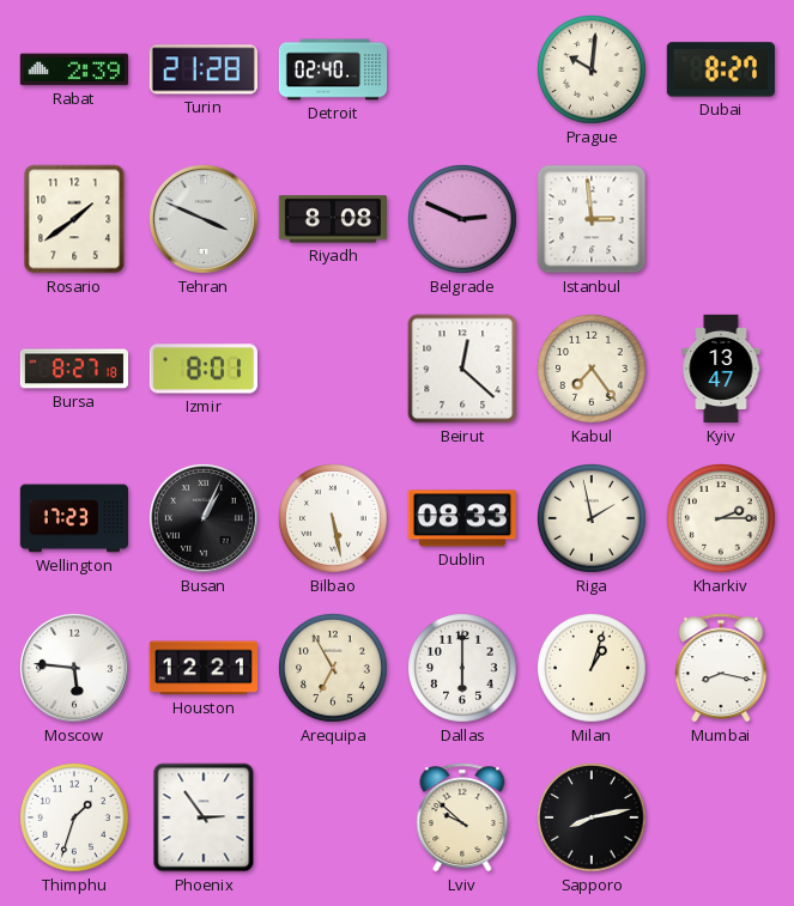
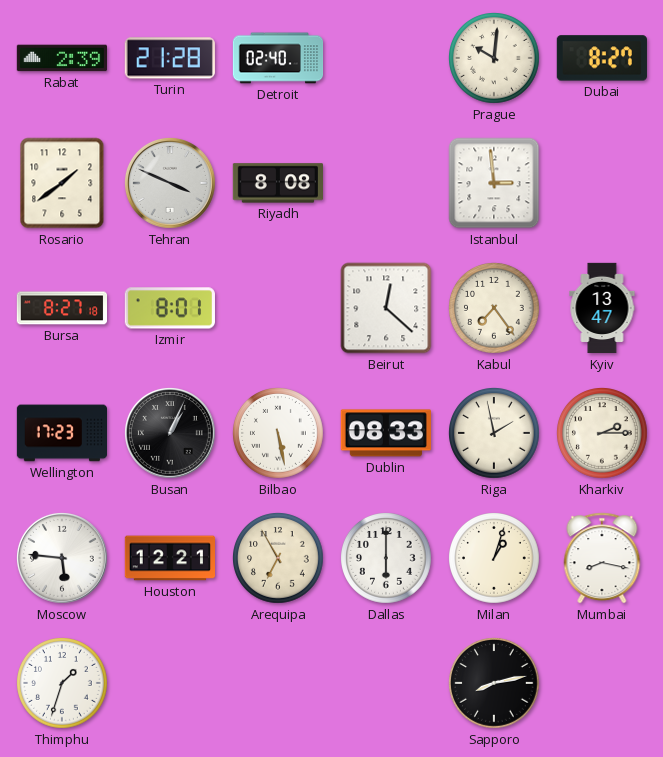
Belgrade: 2:49 -> none
Phoenix: 2:54 -> none
Lviv: 9:52 -> none
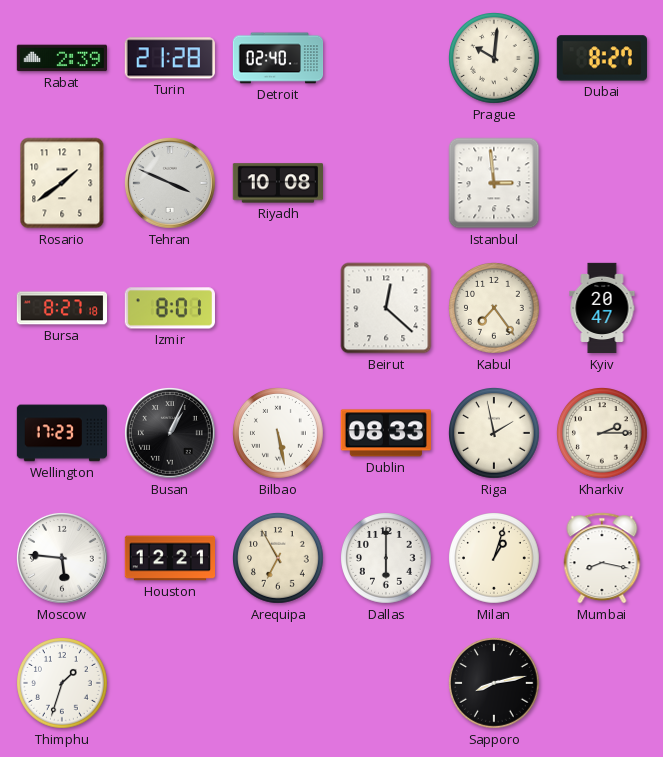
Riyadh: 8:08 -> 10:08
Kyiv: 13:47 -> 20:47
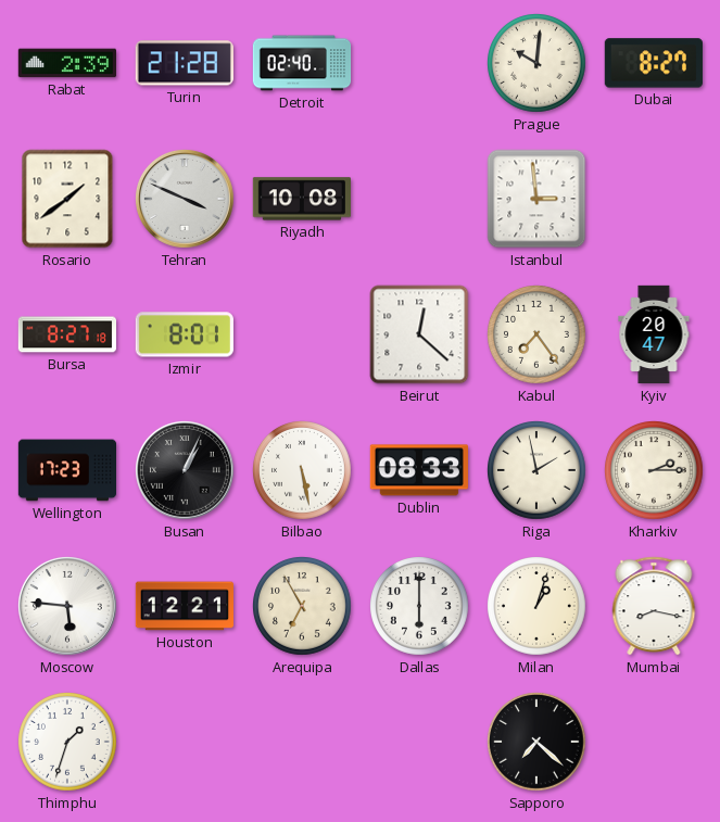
Sapporo: 8:13 -> 7:22
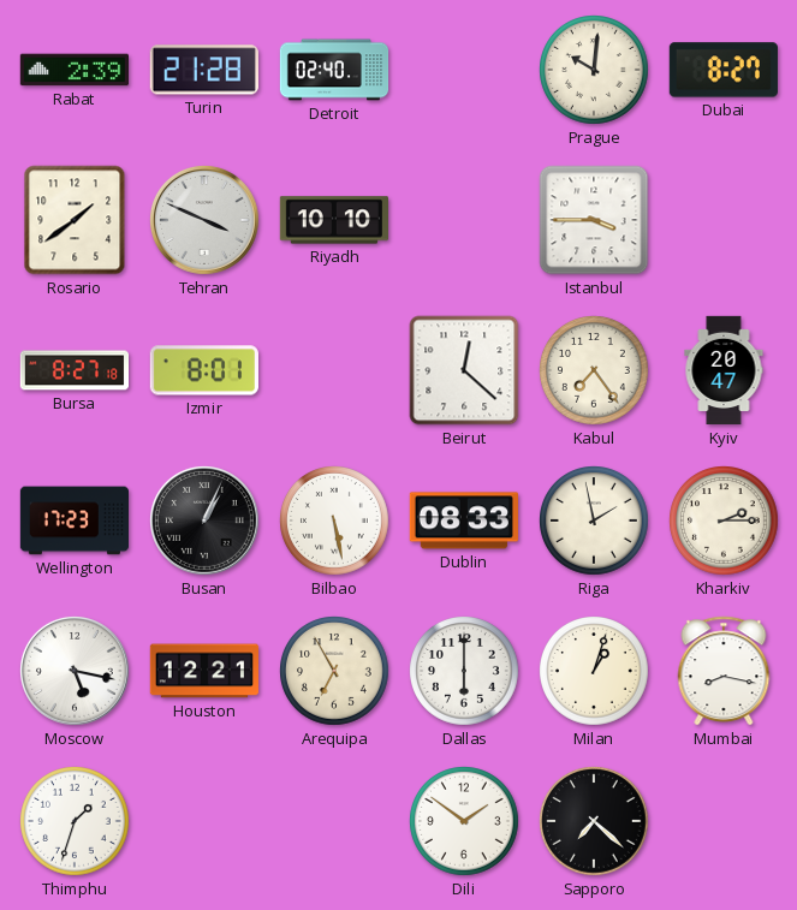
Riyadh: 10:08 -> 10:10
Istanbul: 2:59 -> 3:45
Moscow: 5:46 -> 5:17
Dili: none -> 1:51
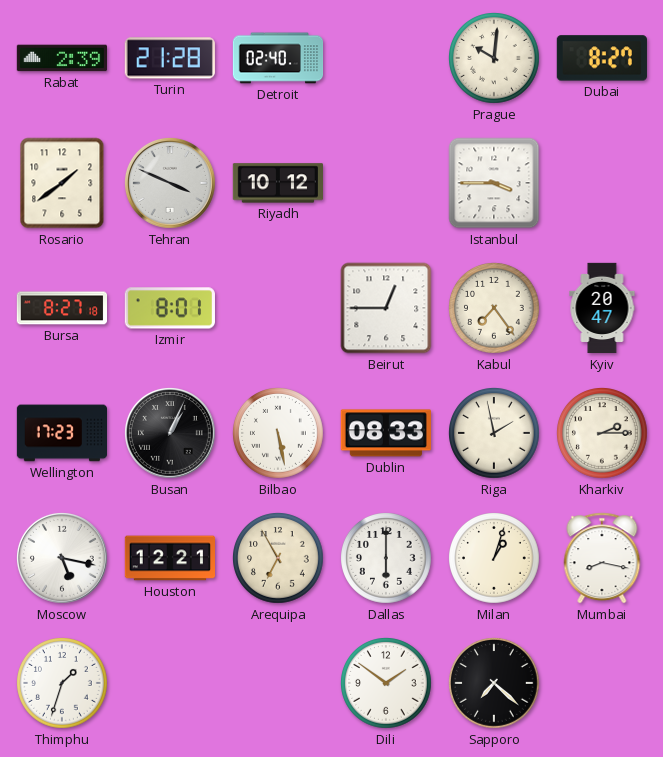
Riyadh: 10:10 -> 10:12
Beirut: 12:22 -> 12:45
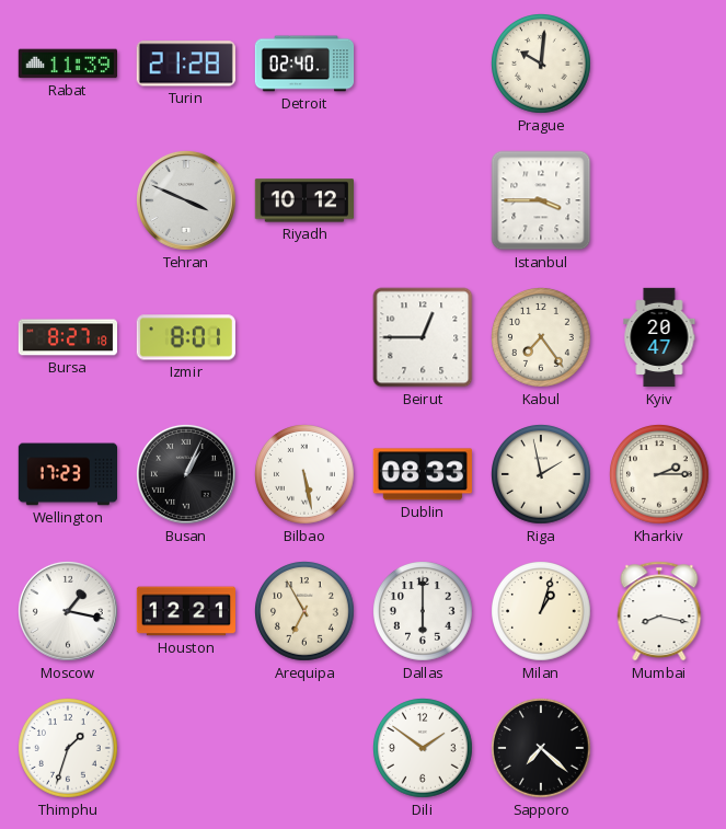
Rabat: 2:39 -> 11:39
Dubai: 8:27 -> none
Rosario: 1:39 -> none
Moscow: 5:17 -> 1:17
